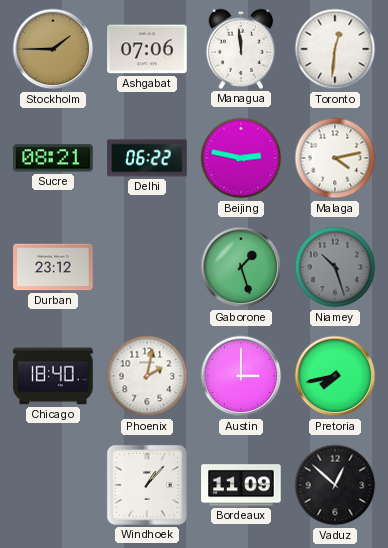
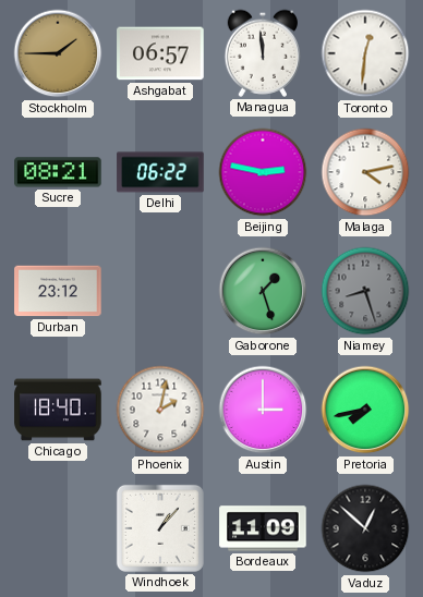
Ashgabat: 07:06 -> 06:57
Niamey: 10:27 -> 8:27
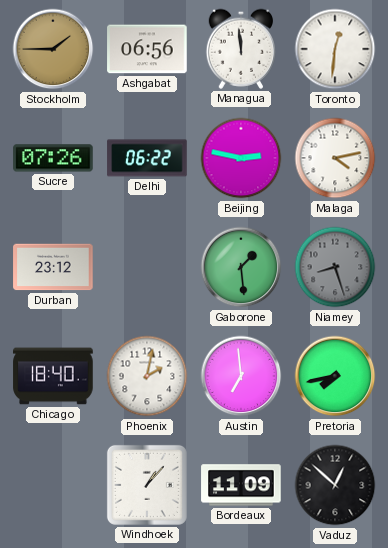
Ashgabat: 06:57 -> 06:56
Sucre: 08:21 -> 07:26
Gaborone: 1:27 -> 1:29
Austin: 3:00 -> 6:59
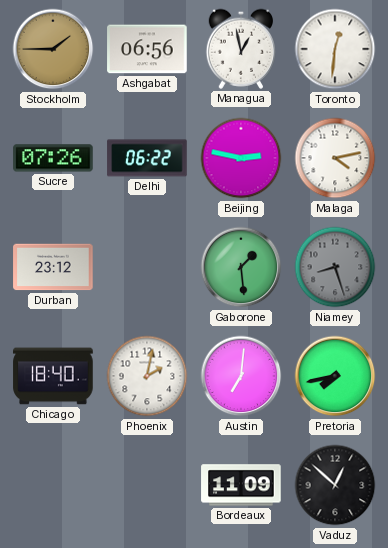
Managua: 11:59 -> 12:58
Austin: 6:59 -> 7:01
Windhoek: 1:07 -> none
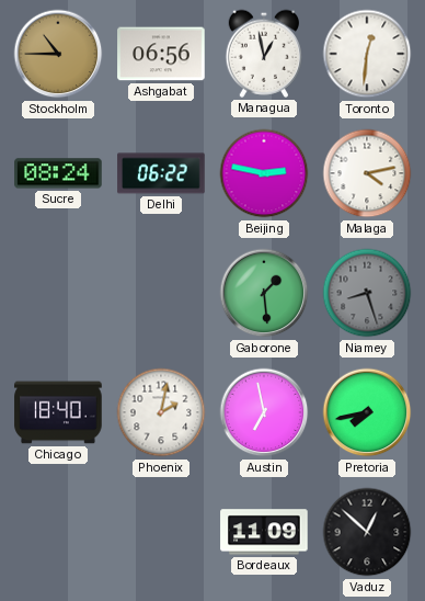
Stockholm: 1:45 -> 10:45
Sucre: 07:26 -> 08:24
Durban: 23:12 -> none
Austin: 7:01 -> 6:58
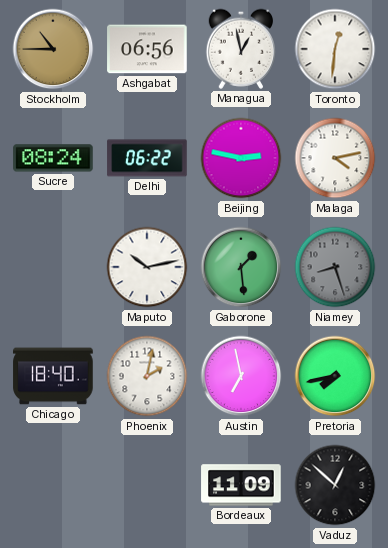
Maputo: none -> 10:13
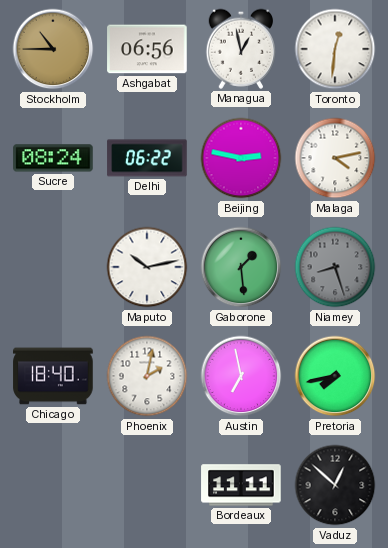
Bordeaux: 11:09 -> 11:11
